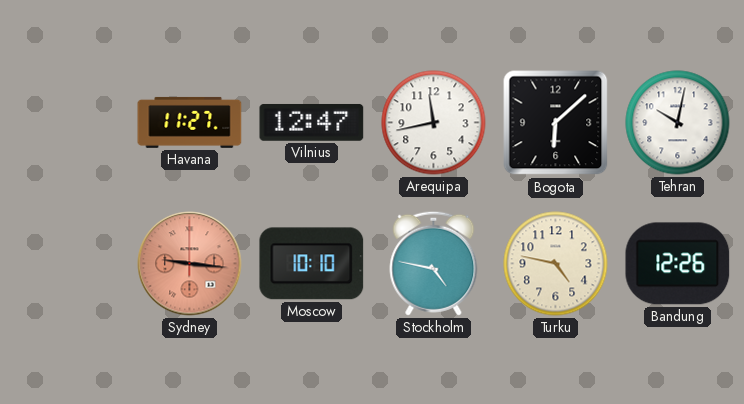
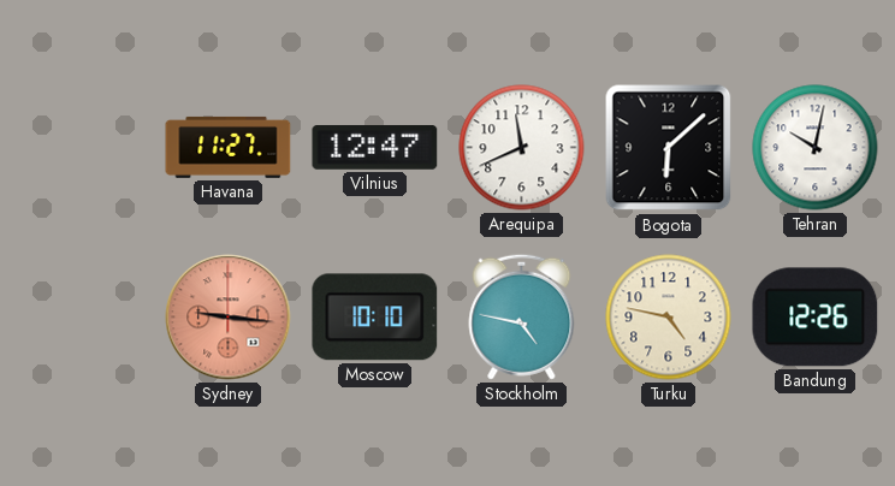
Arequipa: 11:43 -> 11:41
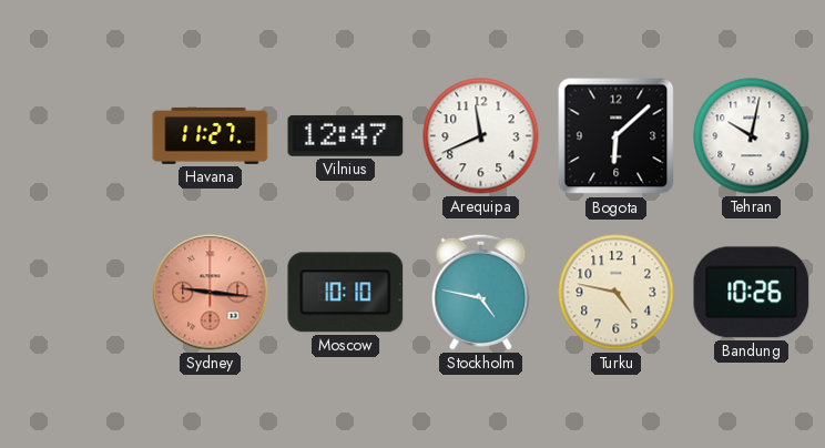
Bandung: 12:26 -> 10:26
